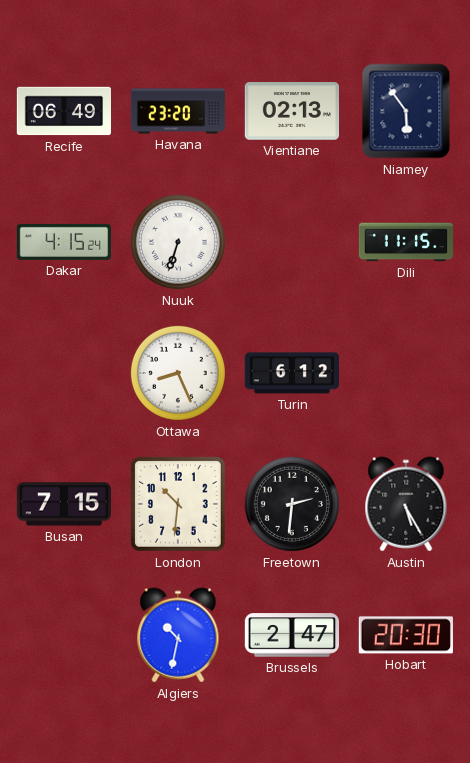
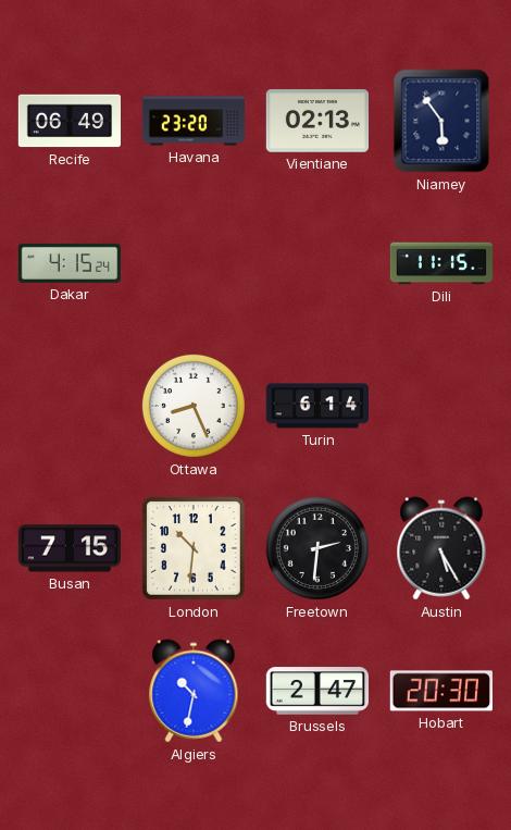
Nuuk: 6:33 -> none
Turin: 6:12 -> 6:14
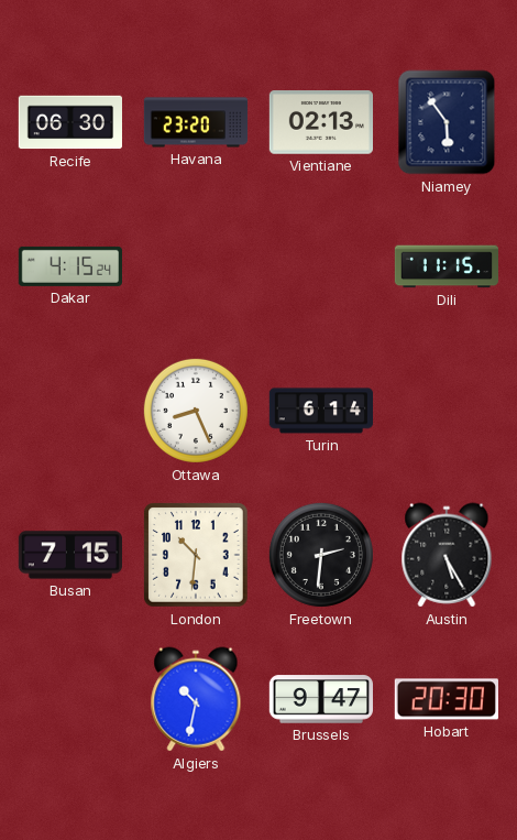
Recife: 06:49 -> 06:30
Brussels: 2:47 -> 9:47
